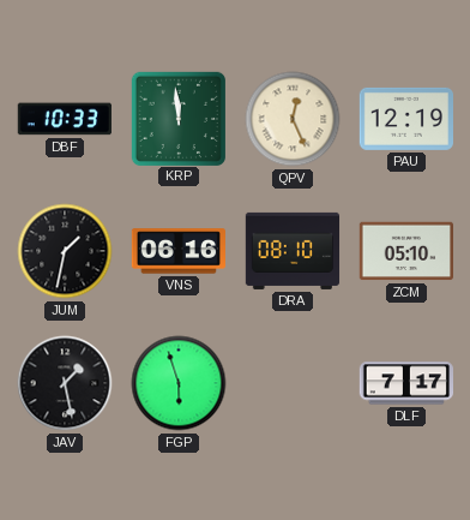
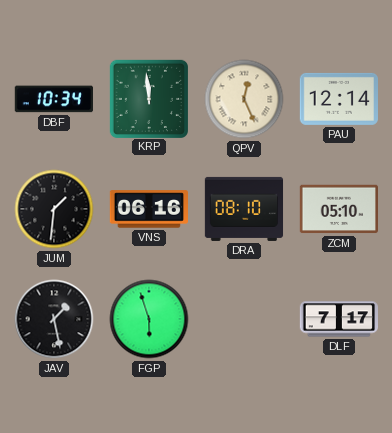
DBF: 10:33 -> 10:34
PAU: 12:19 -> 12:14
JUM: 1:32 -> 1:31
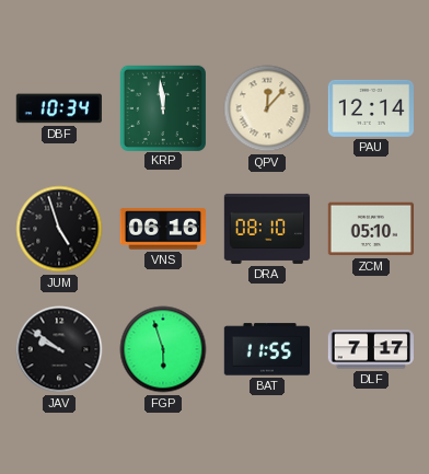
QPV: 12:26 -> 12:07
JUM: 1:31 -> 4:57
JAV: 1:28 -> 9:51
BAT: none -> 11:55
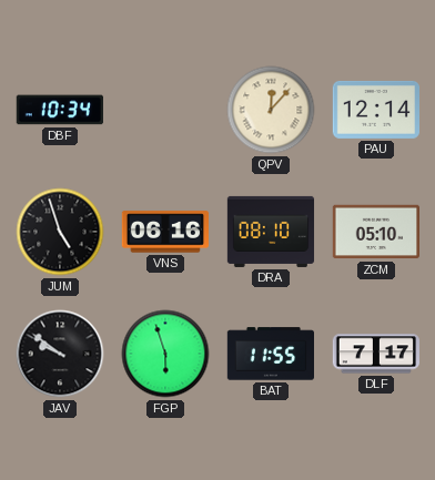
KRP: 11:59 -> none
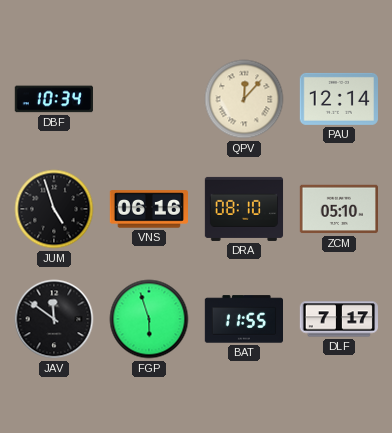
JAV: 9:51 -> 11:51
